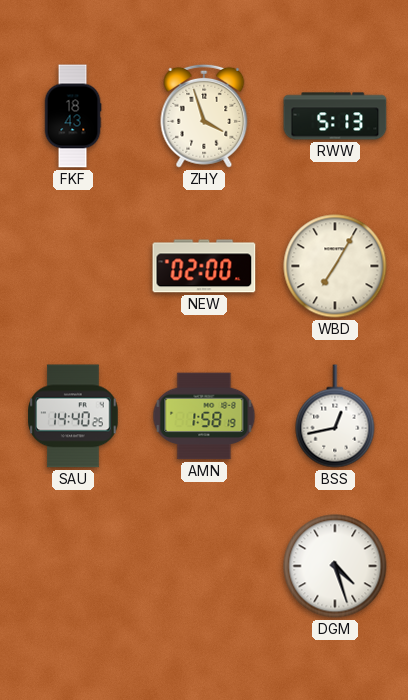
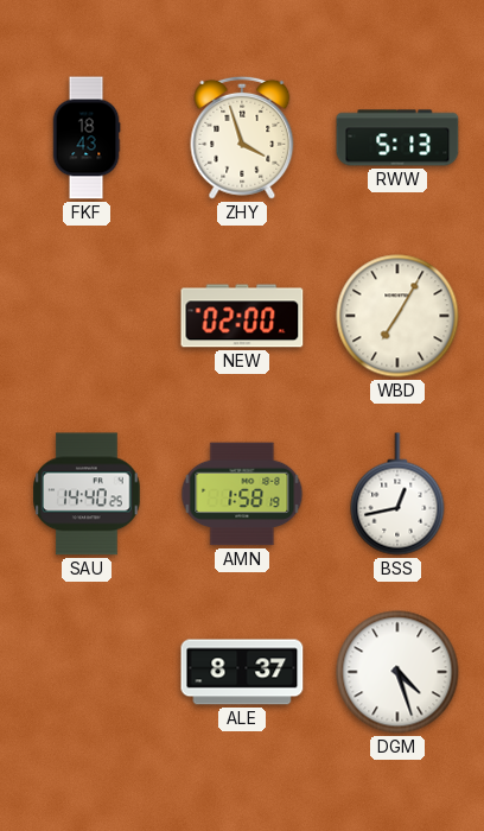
ALE: none -> 8:37
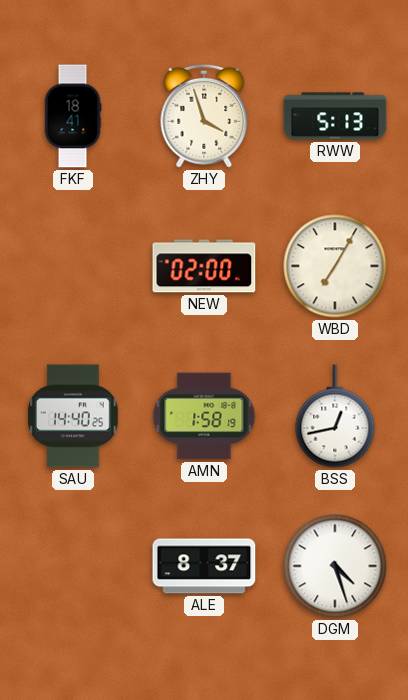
FKF: 18:43 -> 18:41
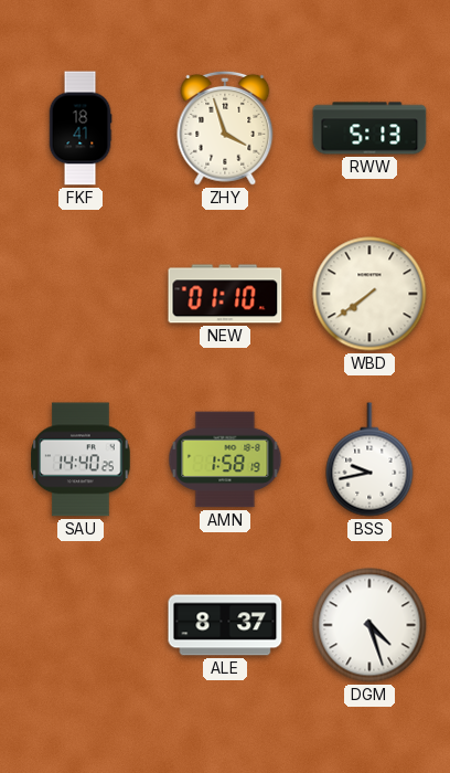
NEW: 02:00 -> 01:10
WBD: 7:05 -> 7:39
BSS: 12:43 -> 9:43
